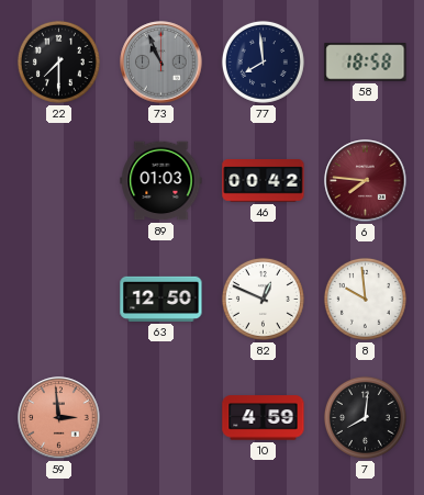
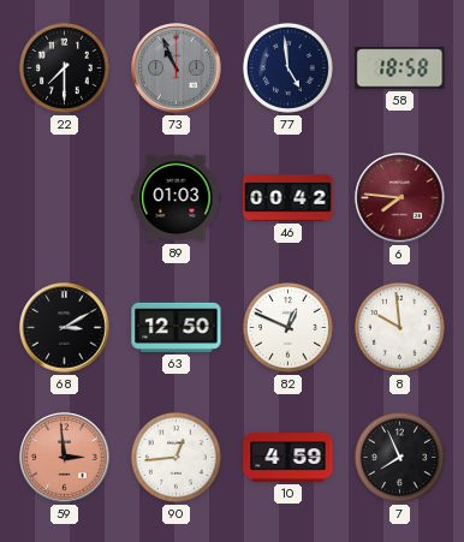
77: 7:59 -> 4:59
68: none -> 3:10
90: none -> 12:44
7: 8:01 -> 7:56
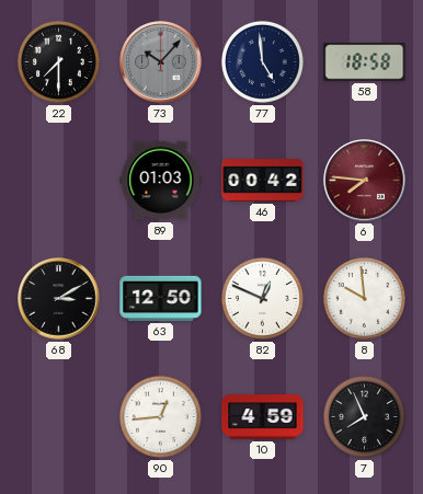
73: 10:56 -> 10:07
59: 2:59 -> none
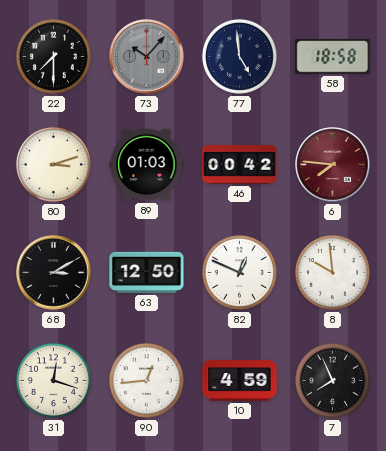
80: none -> 3:12
31: none -> 12:18
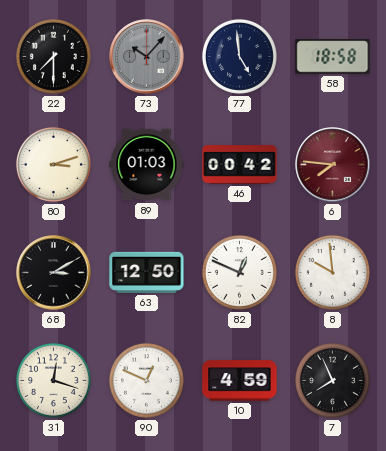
90: 12:44 -> 12:49
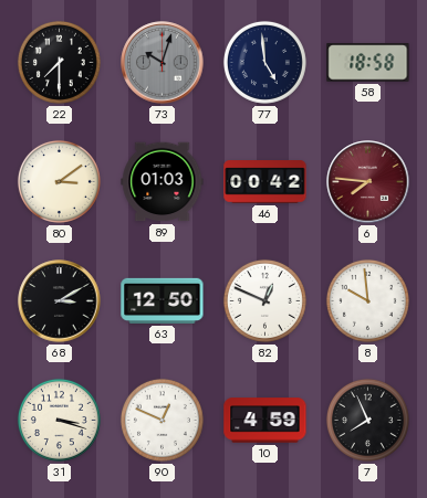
73: 10:07 -> 10:03
80: 3:12 -> 3:09
31: 12:18 -> 3:18
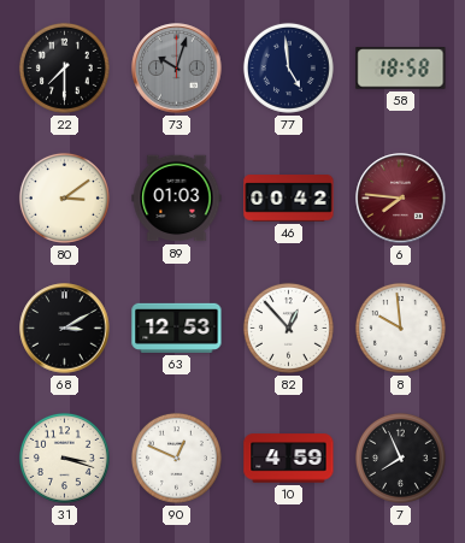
63: 12:50 -> 12:53
82: 12:49 -> 12:53
